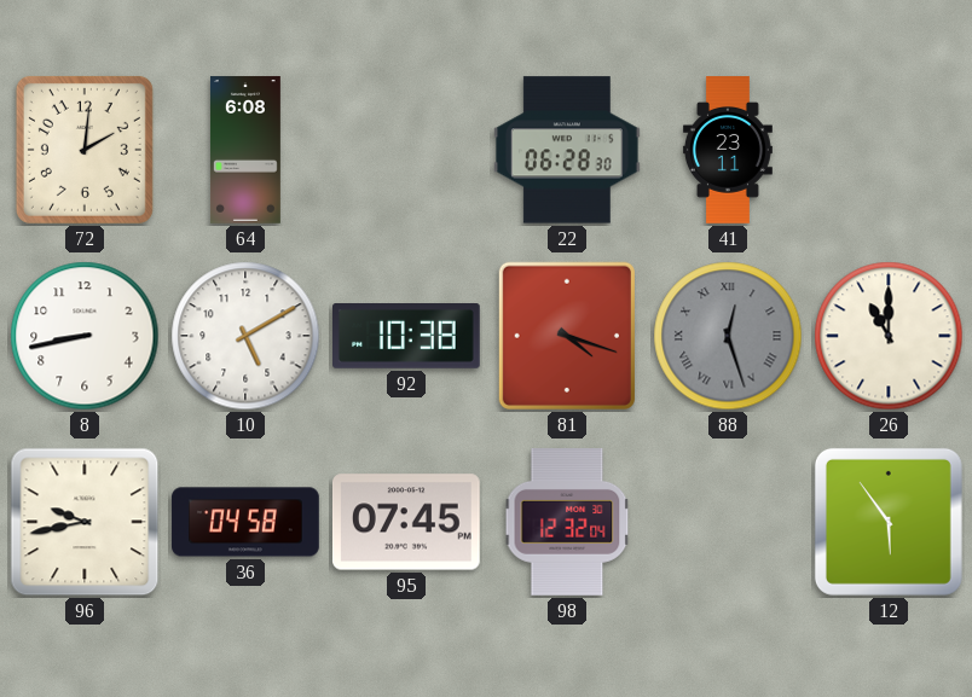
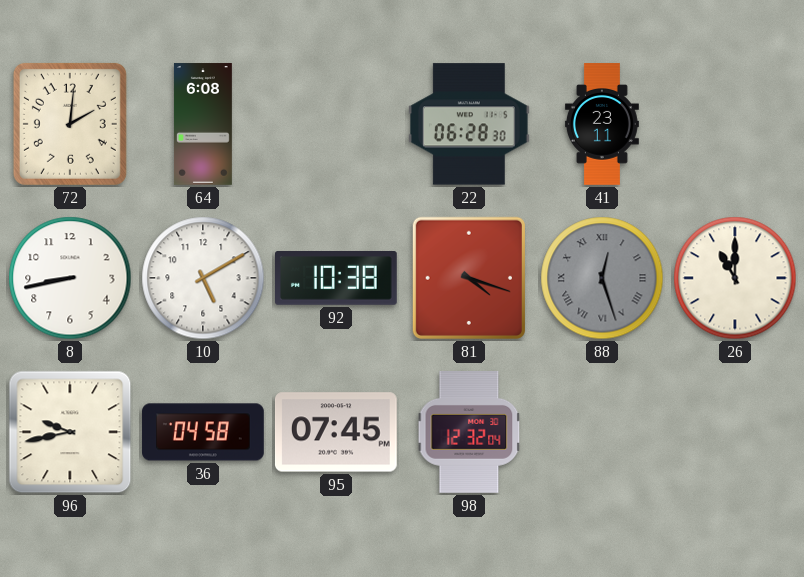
12: 5:54 -> none
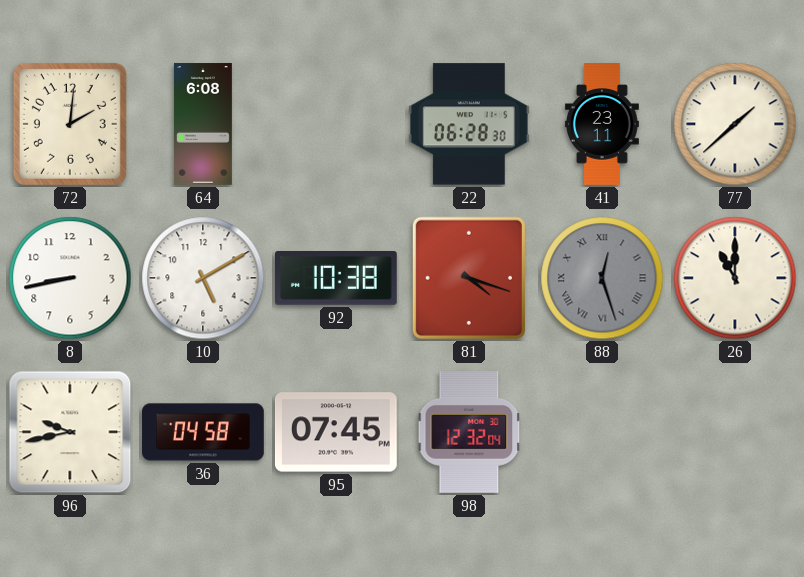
77: none -> 1:38
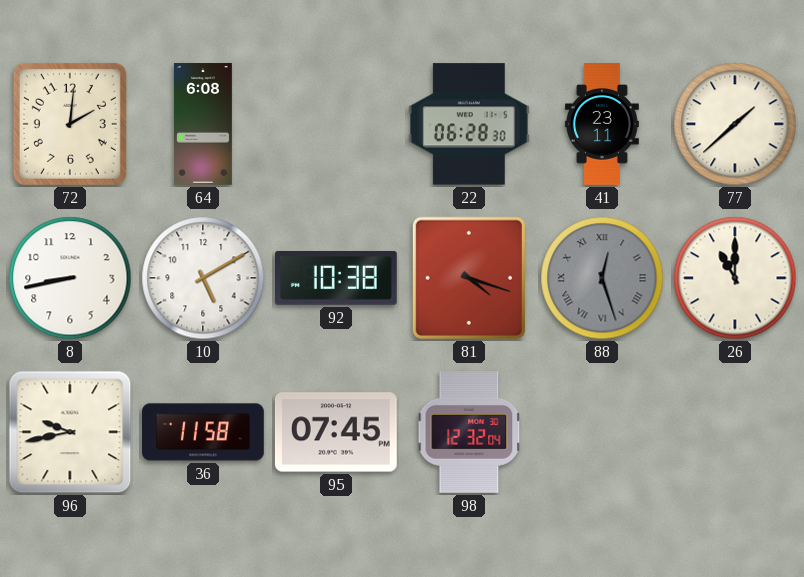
36: 04:58 -> 11:58
